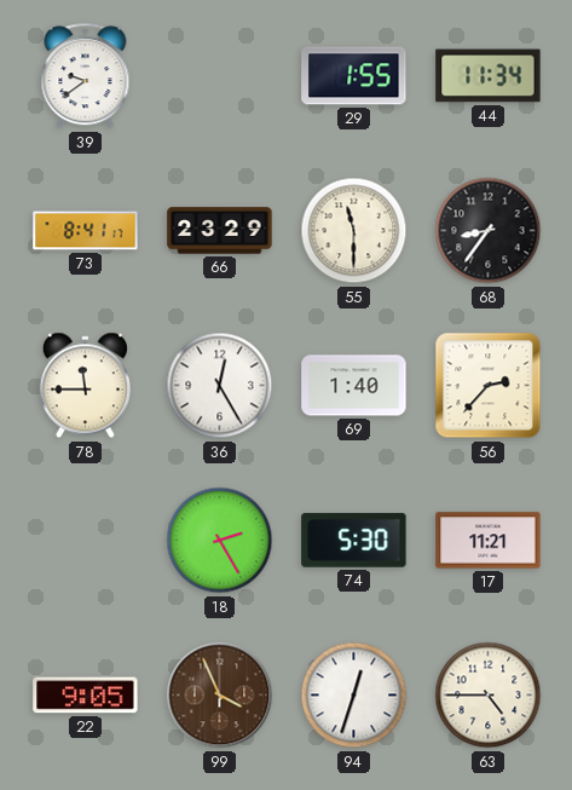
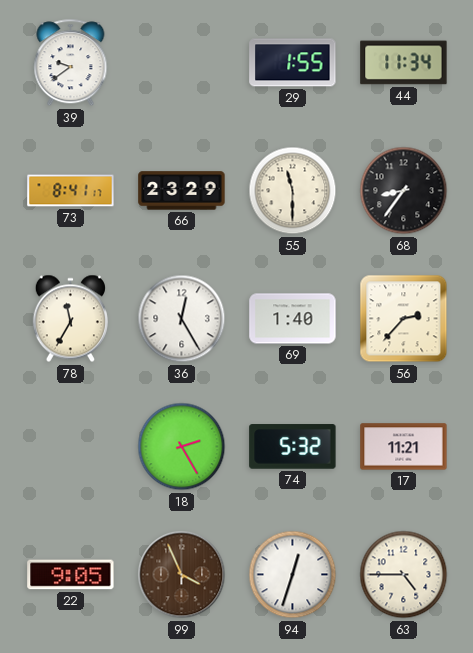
78: 11:45 -> 11:35
74: 5:30 -> 5:32
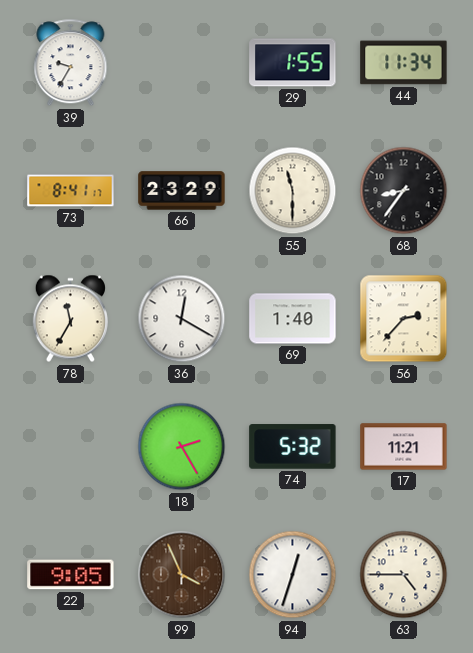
39: 9:39 -> 9:35
36: 12:25 -> 12:20
